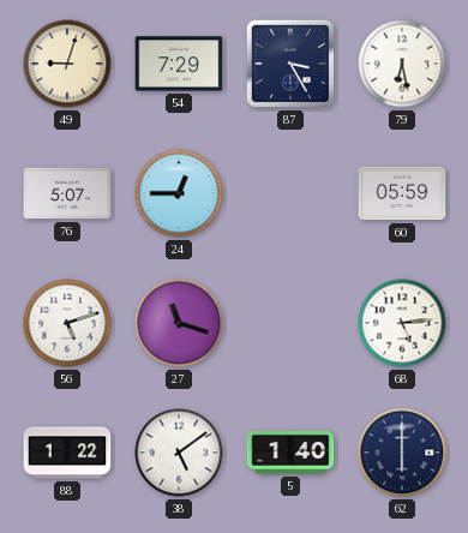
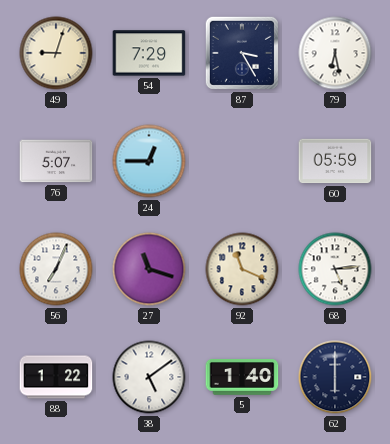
56: 5:12 -> 7:04
92: none -> 11:19
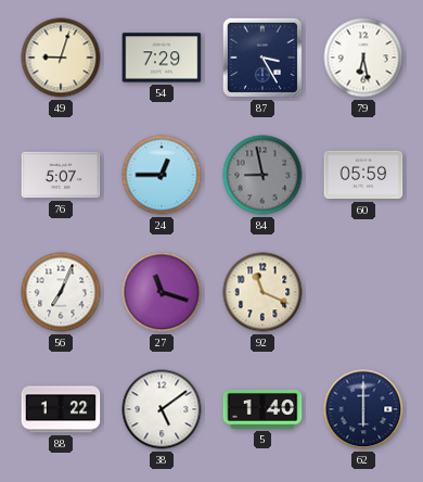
84: none -> 8:58
68: 5:14 -> none
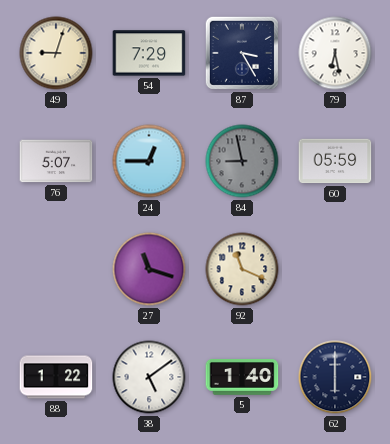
56: 7:04 -> none
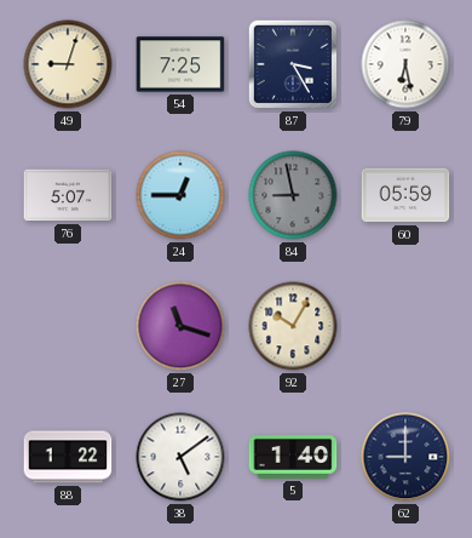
54: 7:29 -> 7:25
92: 11:19 -> 10:05
62: 6:00 -> 9:00
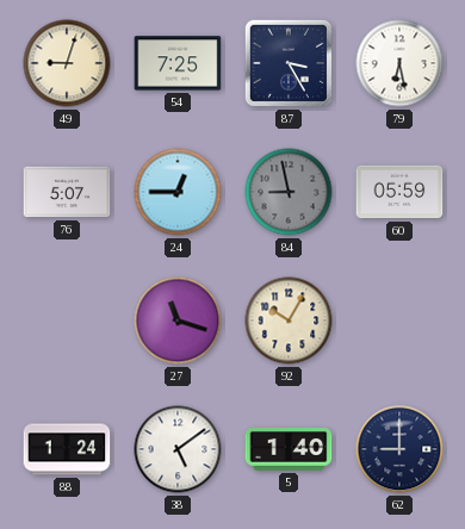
88: 1:22 -> 1:24
